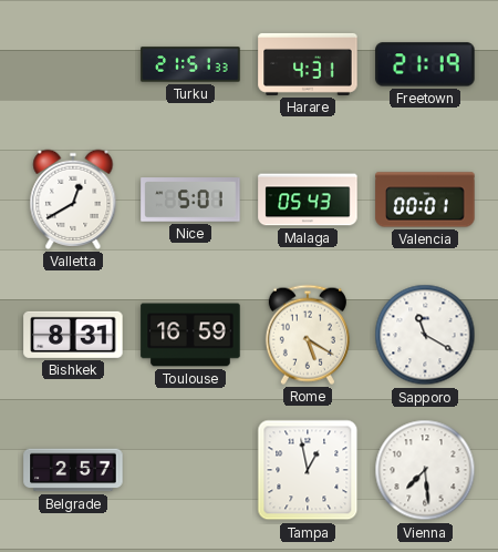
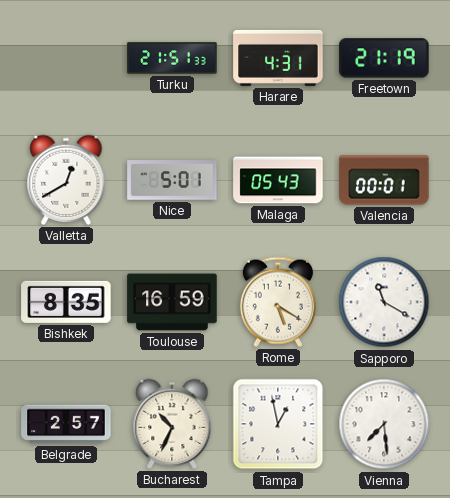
Bishkek: 8:31 -> 8:35
Bucharest: none -> 10:34
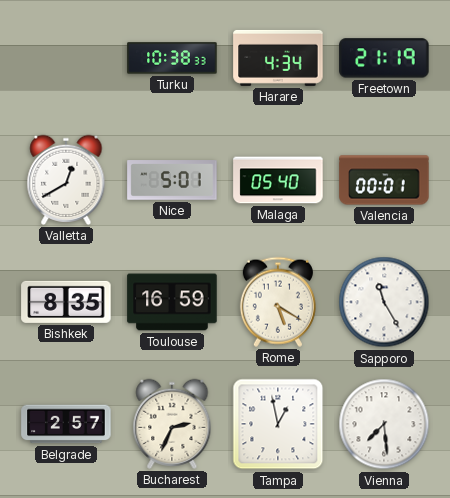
Turku: 21:51 -> 10:38
Harare: 4:31 -> 4:34
Malaga: 05:43 -> 05:40
Sapporo: 11:20 -> 11:25
Bucharest: 10:34 -> 2:34
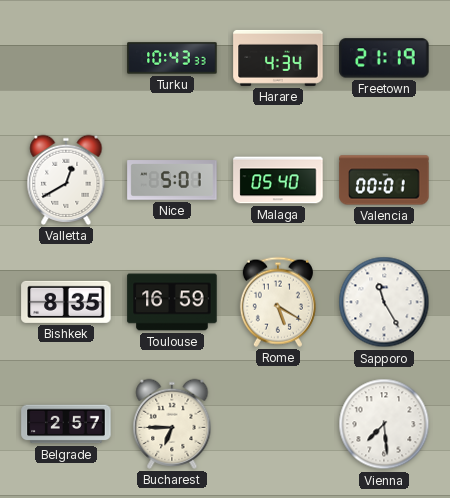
Turku: 10:38 -> 10:43
Bucharest: 2:34 -> 6:45
Tampa: 12:58 -> none
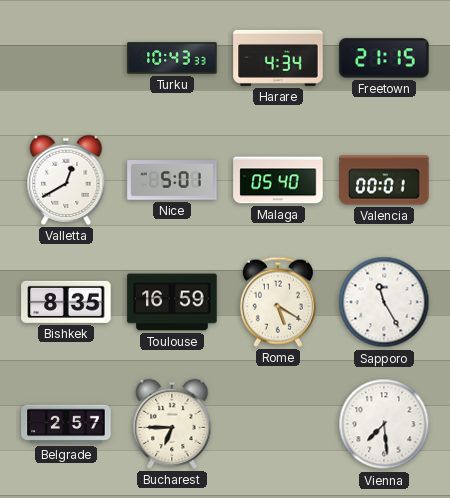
Freetown: 21:19 -> 21:15
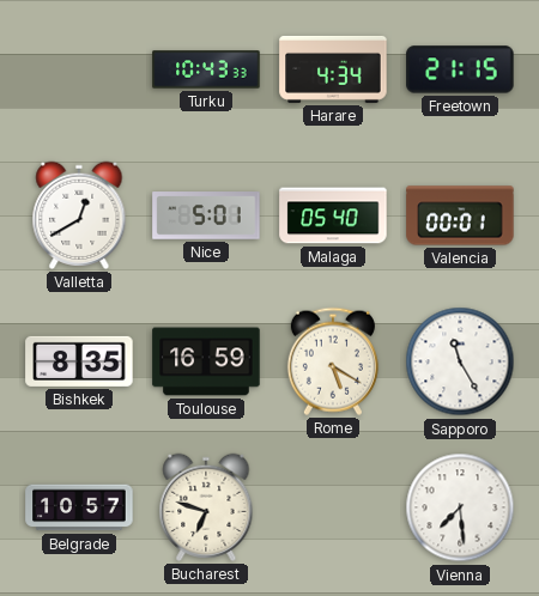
Belgrade: 2:57 -> 10:57
Bucharest: 6:45 -> 6:48
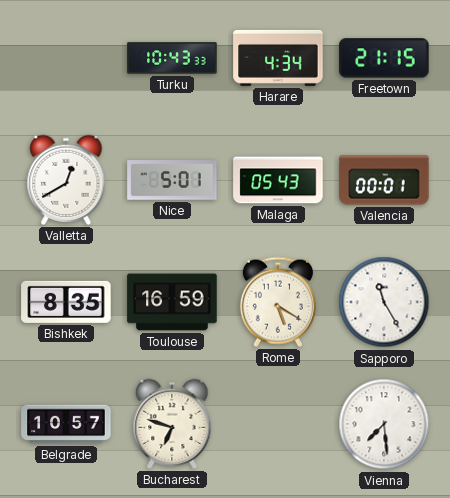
Malaga: 05:40 -> 05:43
